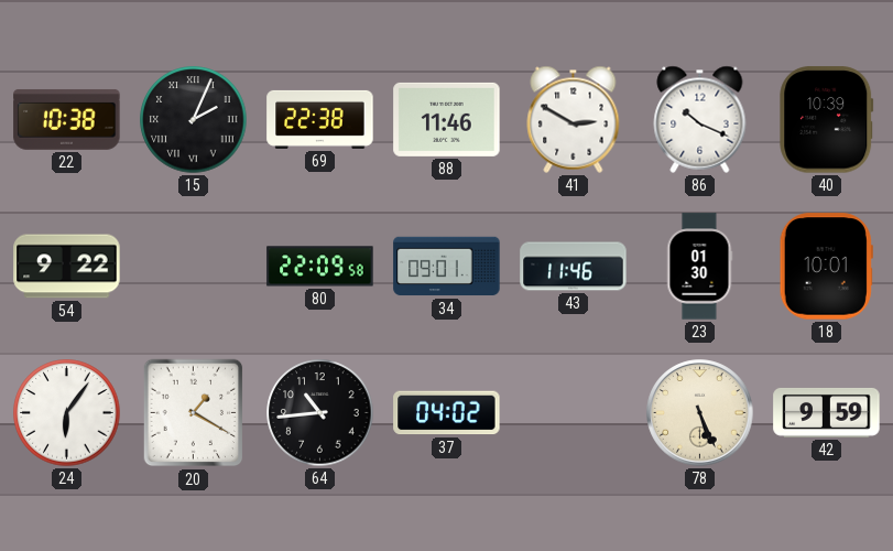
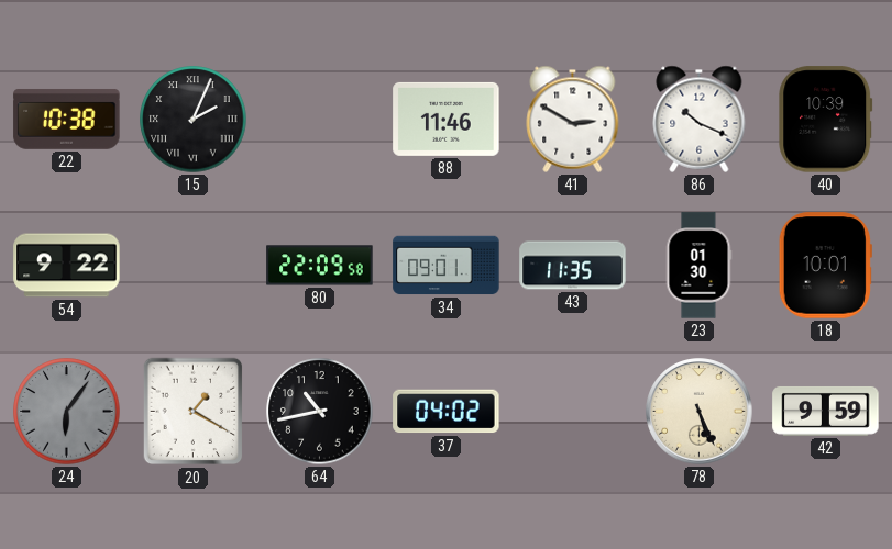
69: 22:38 -> none
43: 11:46 -> 11:35
24 dial: white -> grey
64: 10:44 -> 10:43
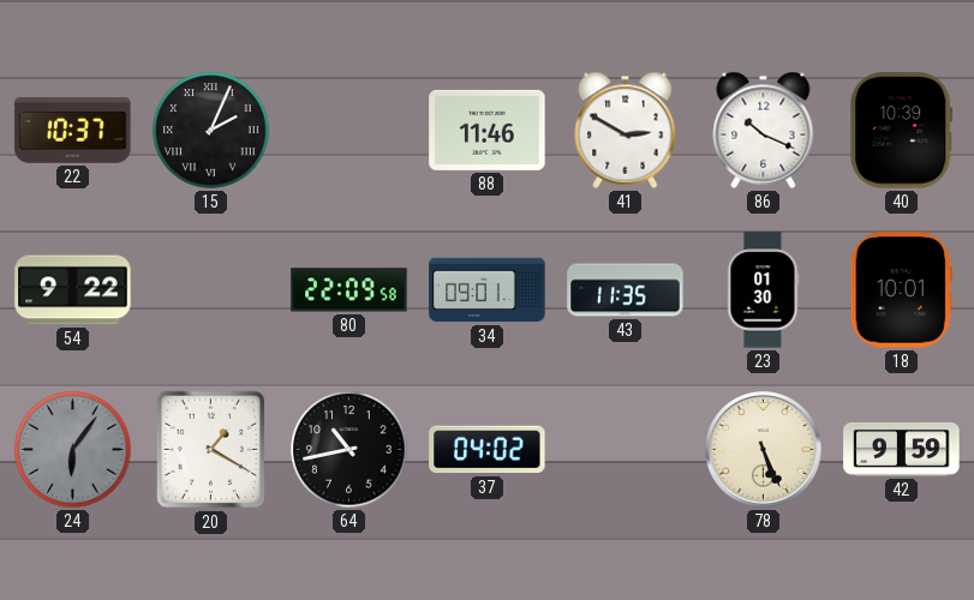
22: 10:38 -> 10:37
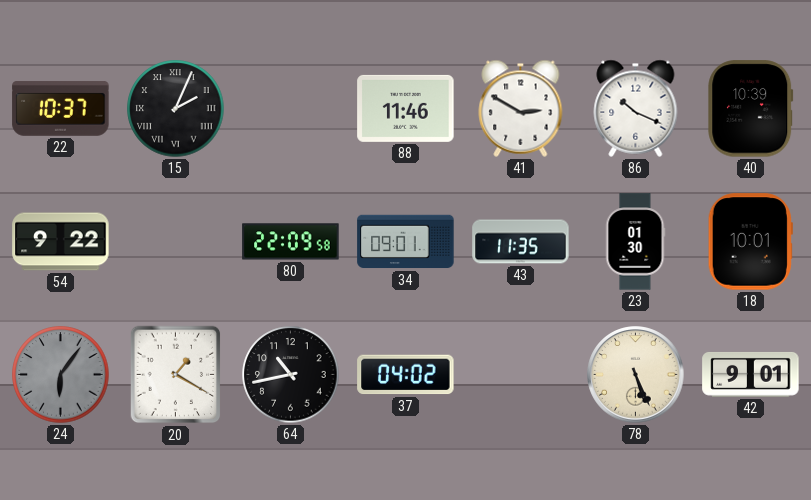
42: 9:59 -> 9:01
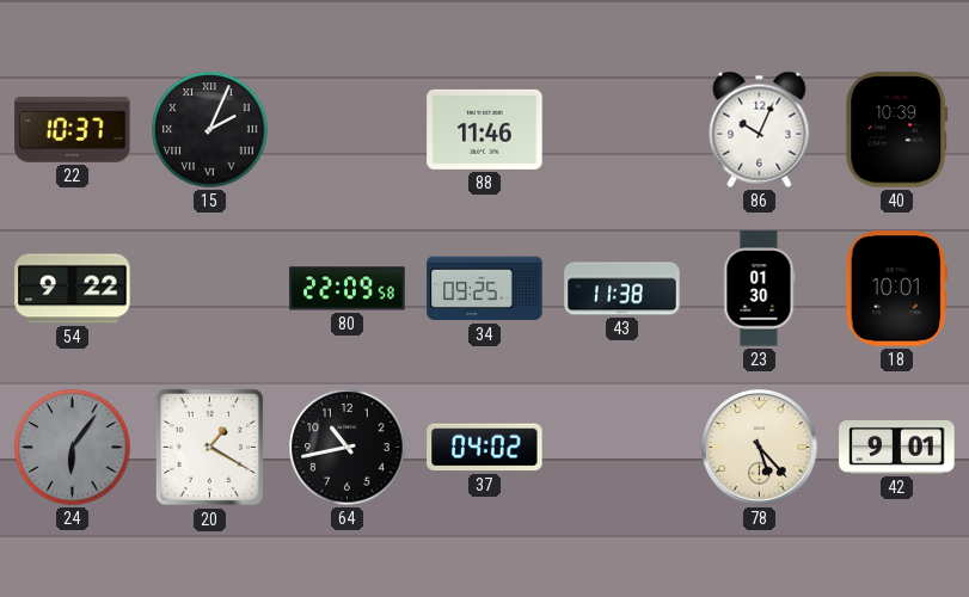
41: 2:50 -> none
86: 10:19 -> 10:04
34: 09:01 -> 09:25
43: 11:35 -> 11:38
78: 5:26 -> 5:23
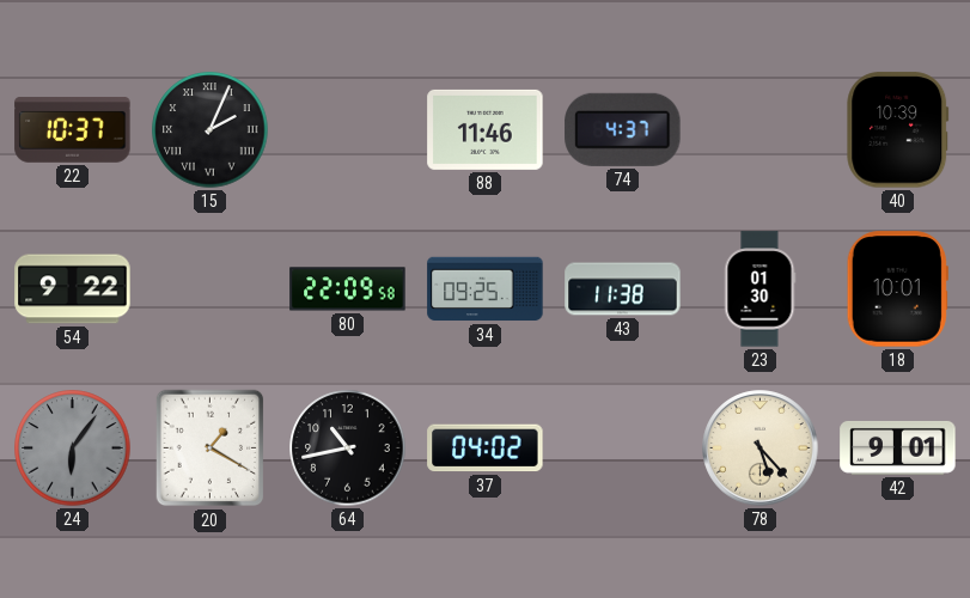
74: none -> 4:37
86: 10:04 -> none
